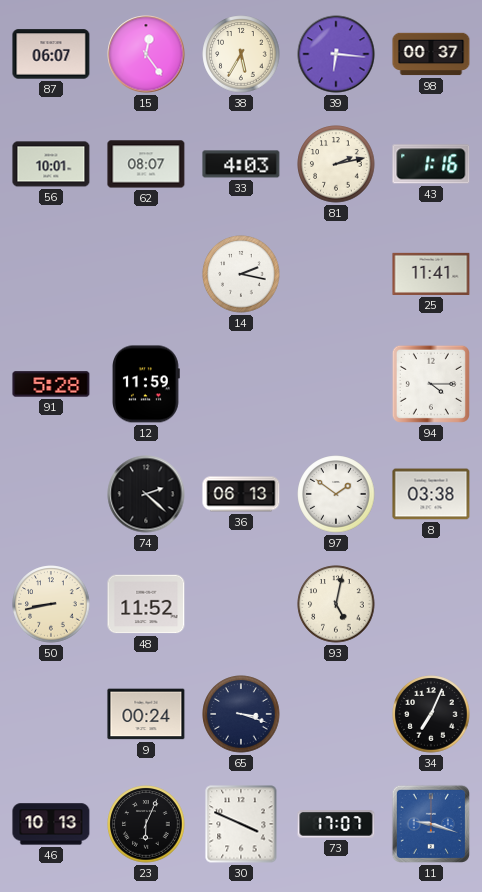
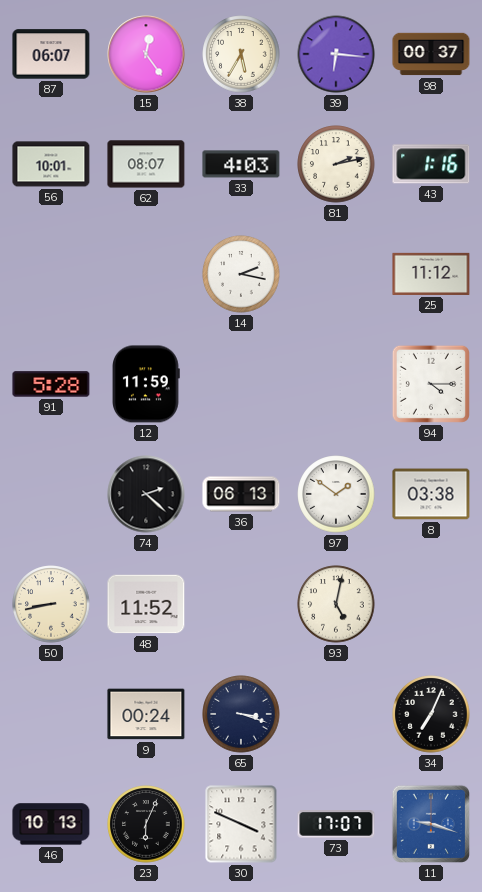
25: 11:41 -> 11:12
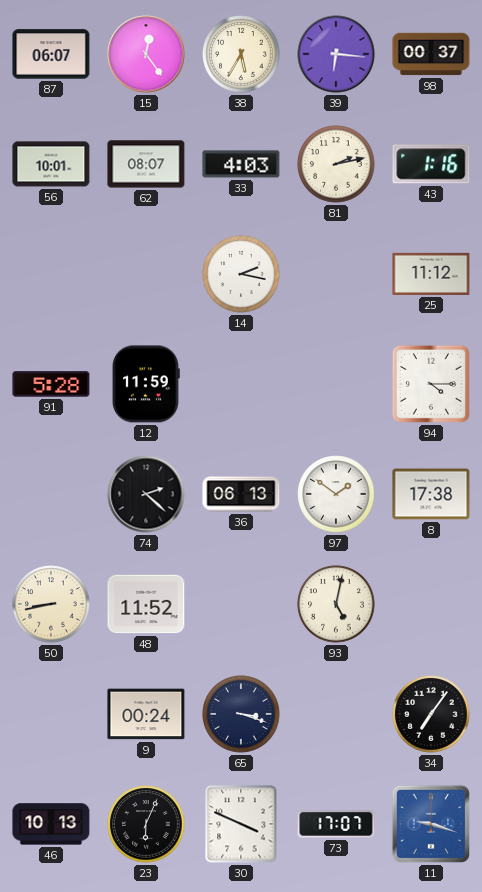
8: 03:38 -> 17:38
34: 7:04 -> 7:06
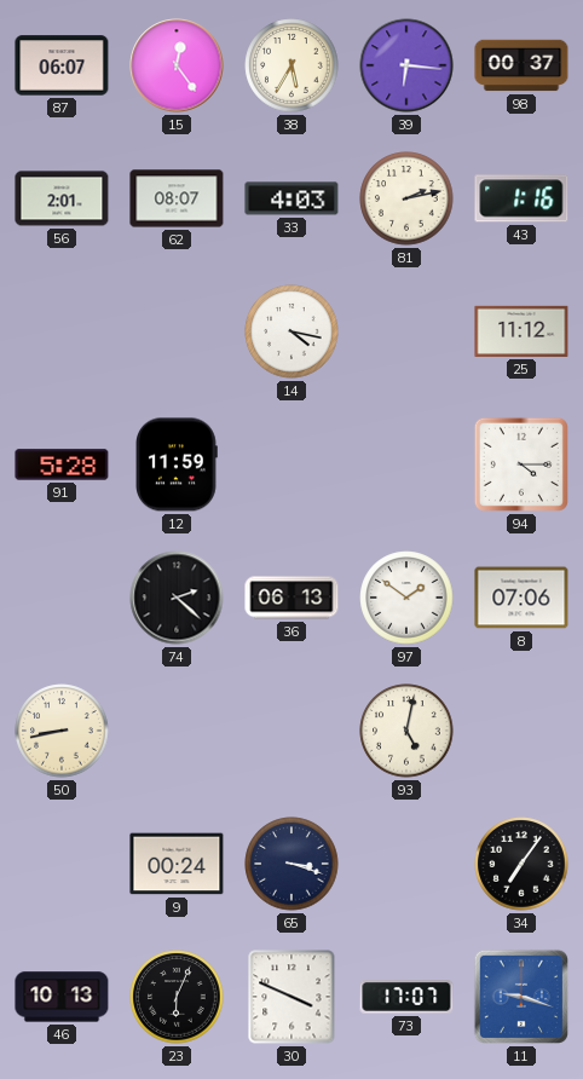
56: 10:01 -> 2:01
14: 2:17 -> 4:17
8: 17:38 -> 07:06
48: 11:52 -> none
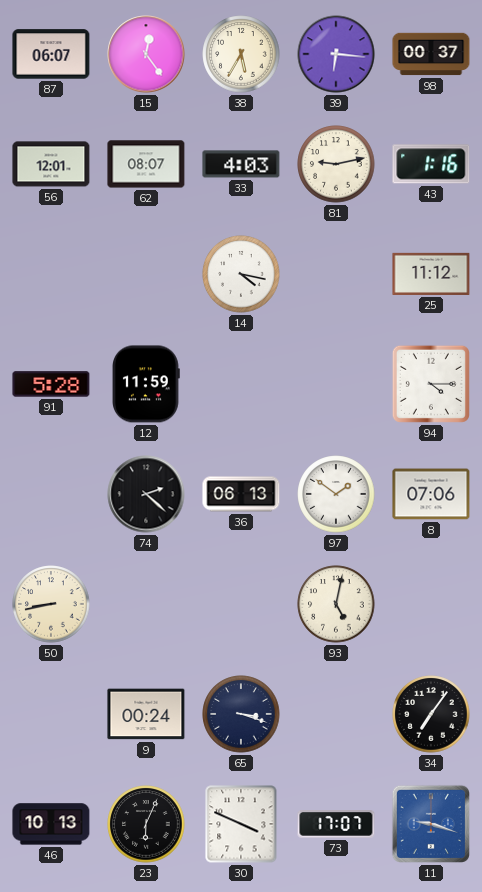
56: 2:01 -> 12:01
81: 2:13 -> 9:13
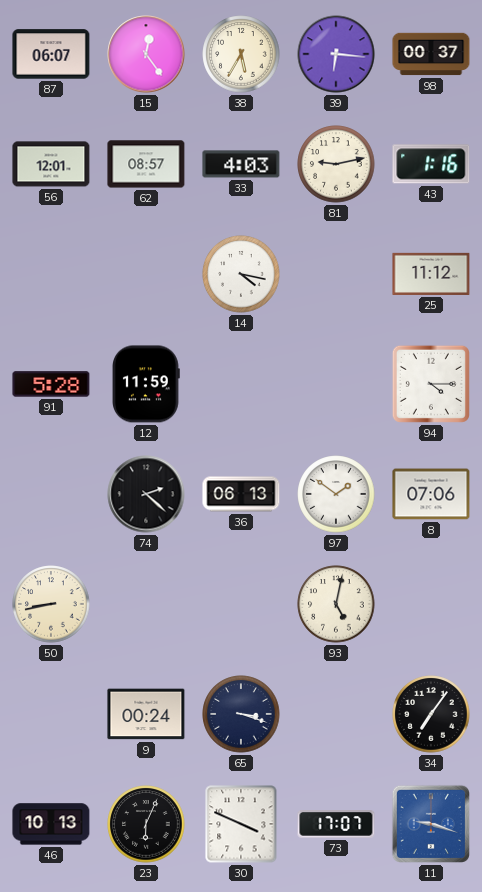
62: 08:07 -> 08:57
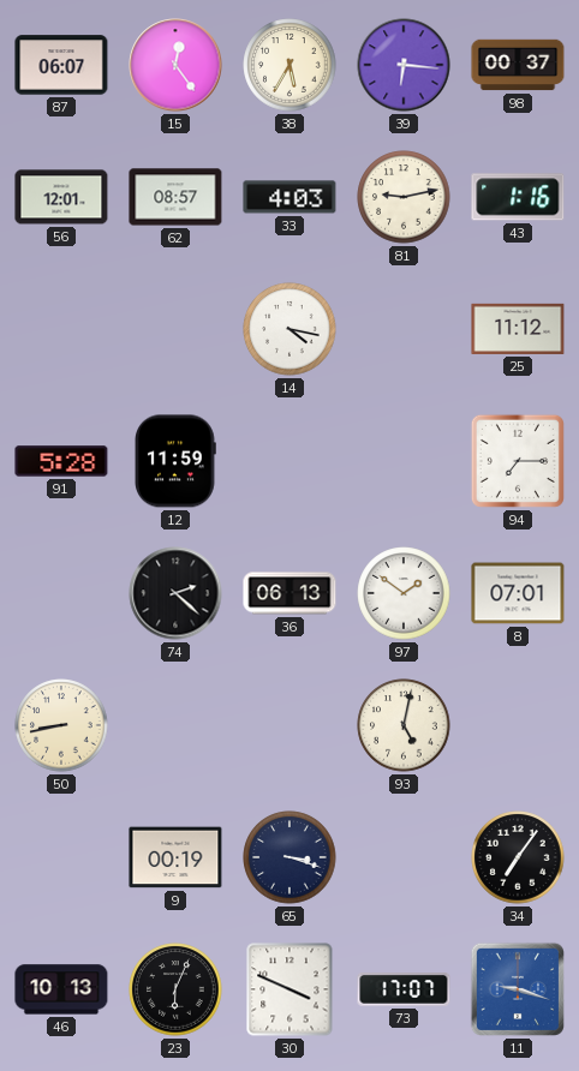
94: 4:15 -> 7:15
8: 07:06 -> 07:01
9: 00:24 -> 00:19
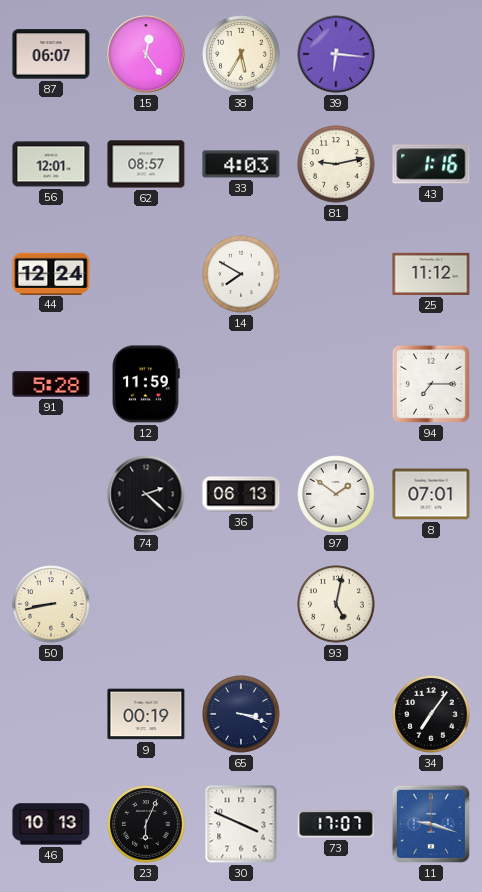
98: 00:37 -> none
44: none -> 12:24
14: 4:17 -> 7:50
